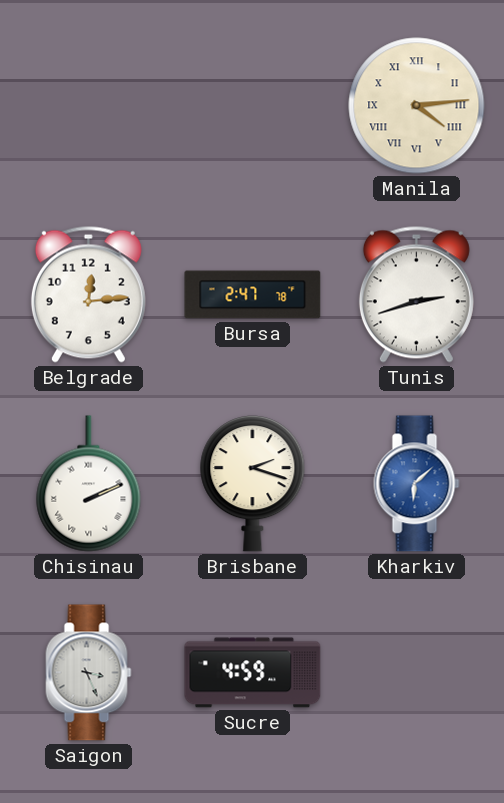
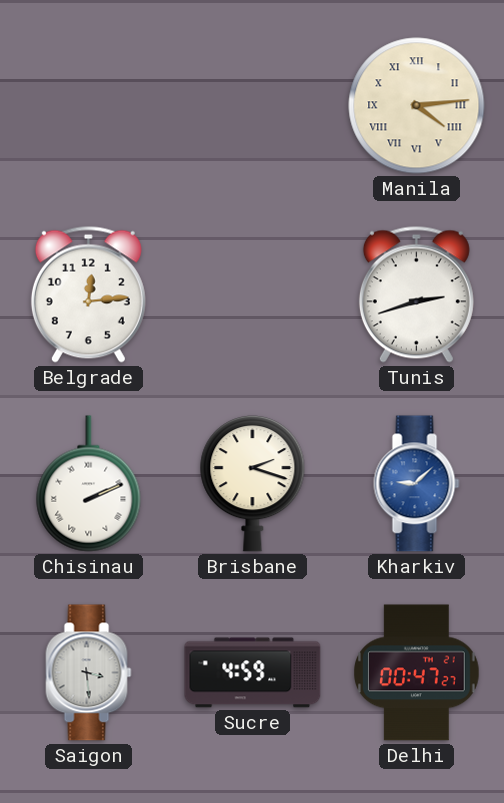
Bursa: 2:47 -> none
Kharkiv: 6:08 -> 9:08
Saigon: 3:26 -> 3:29
Delhi: none -> 00:47
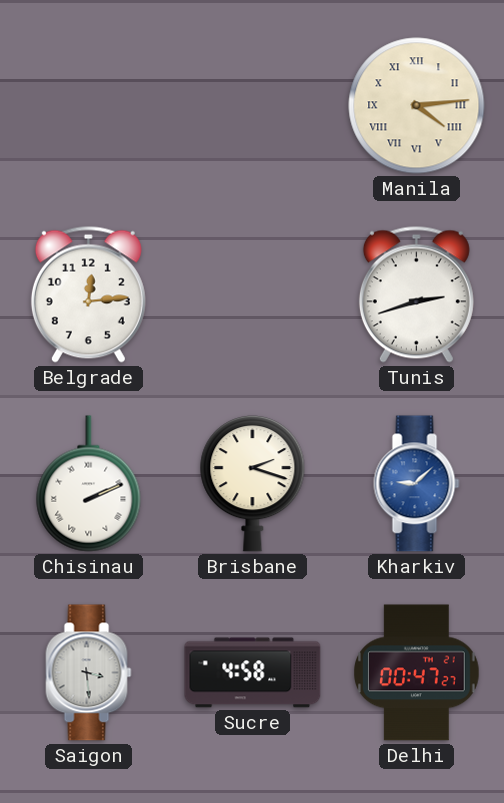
Sucre: 4:59 -> 4:58
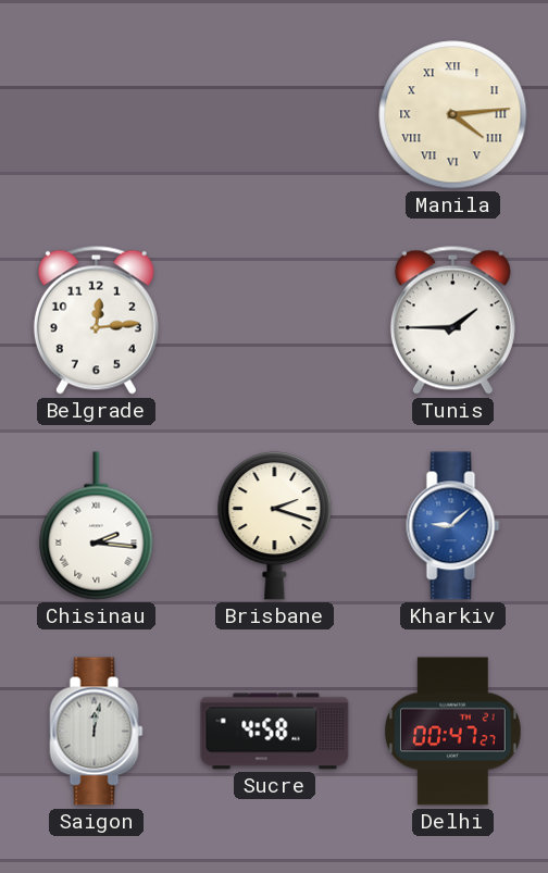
Tunis: 2:42 -> 1:45
Chisinau: 2:11 -> 2:16
Saigon: 3:29 -> 12:02
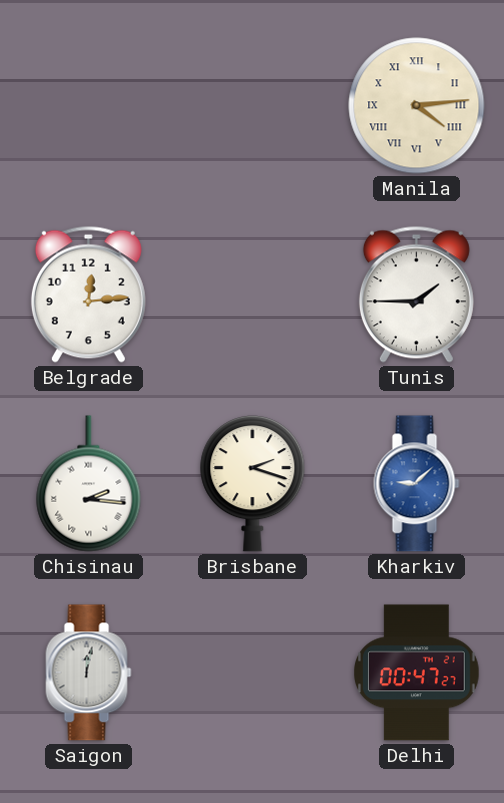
Sucre: 4:58 -> none
